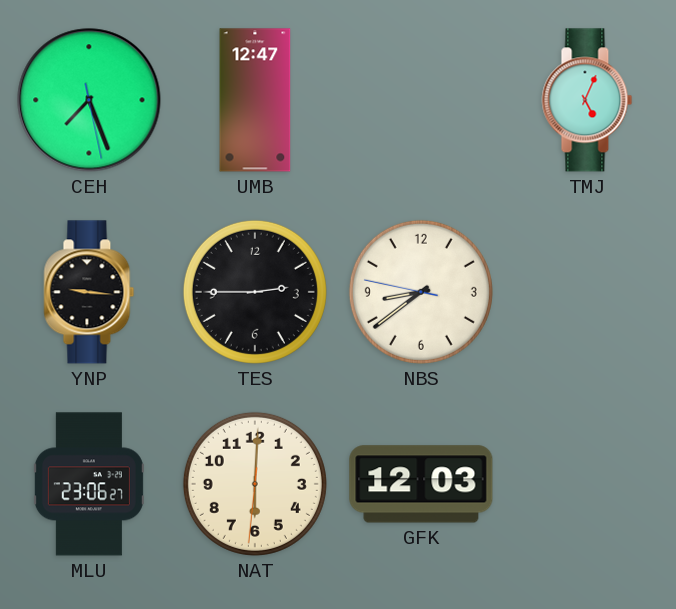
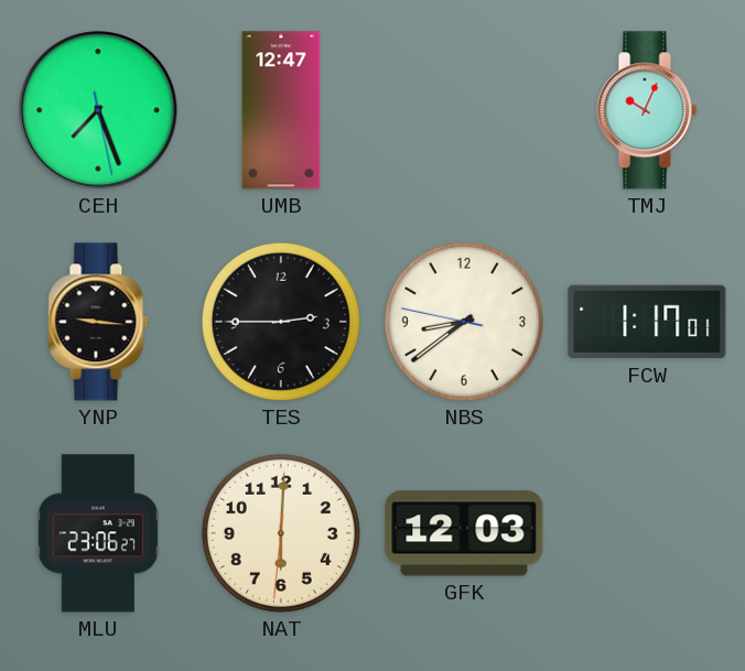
TMJ: 5:04 -> 10:04
FCW: none -> 1:17
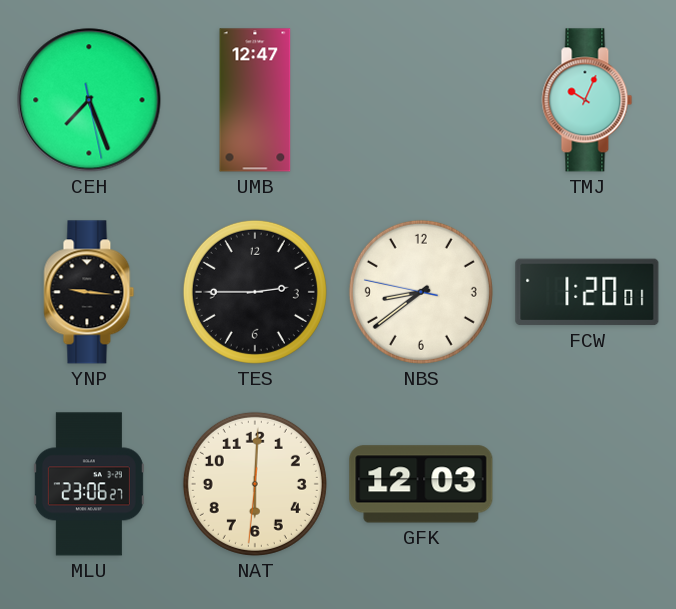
FCW: 1:17 -> 1:20
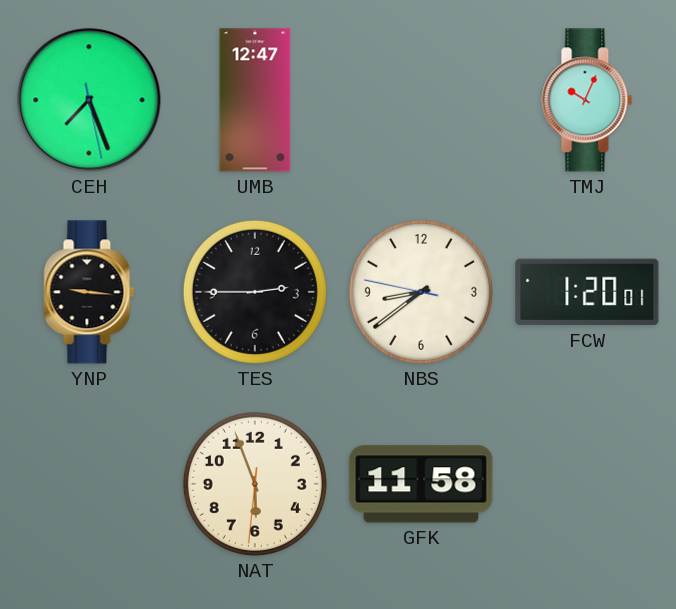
MLU: 23:06 -> none
NAT: 6:00 -> 5:56
GFK: 12:03 -> 11:58
